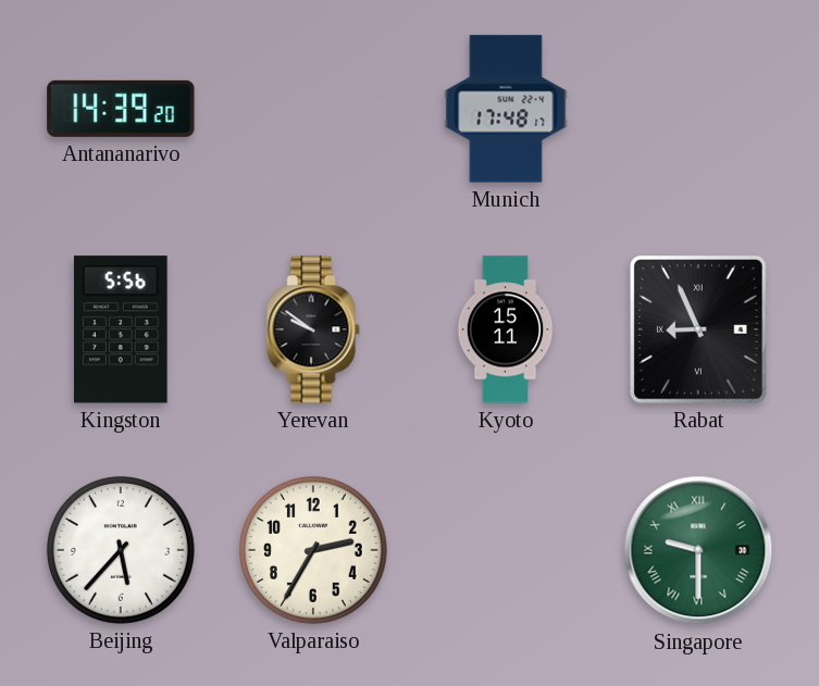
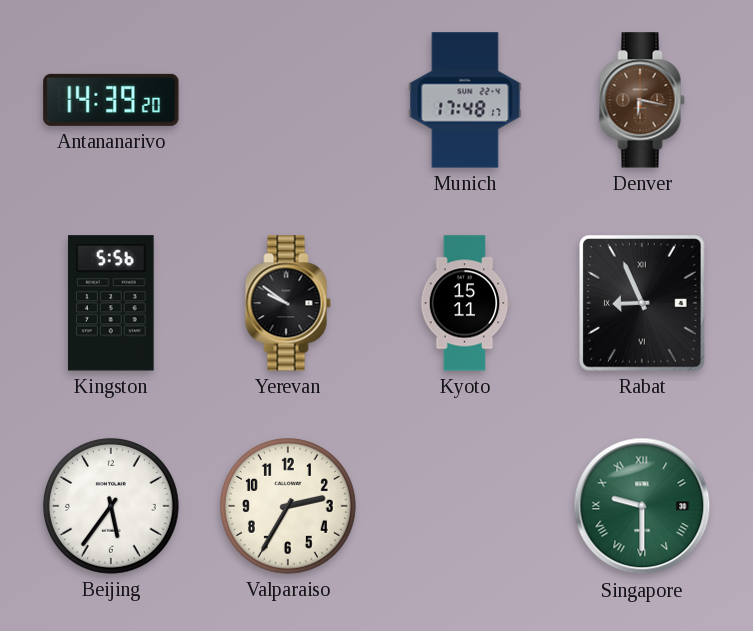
Denver: none -> 6:17
Beijing: 5:37 -> 5:36
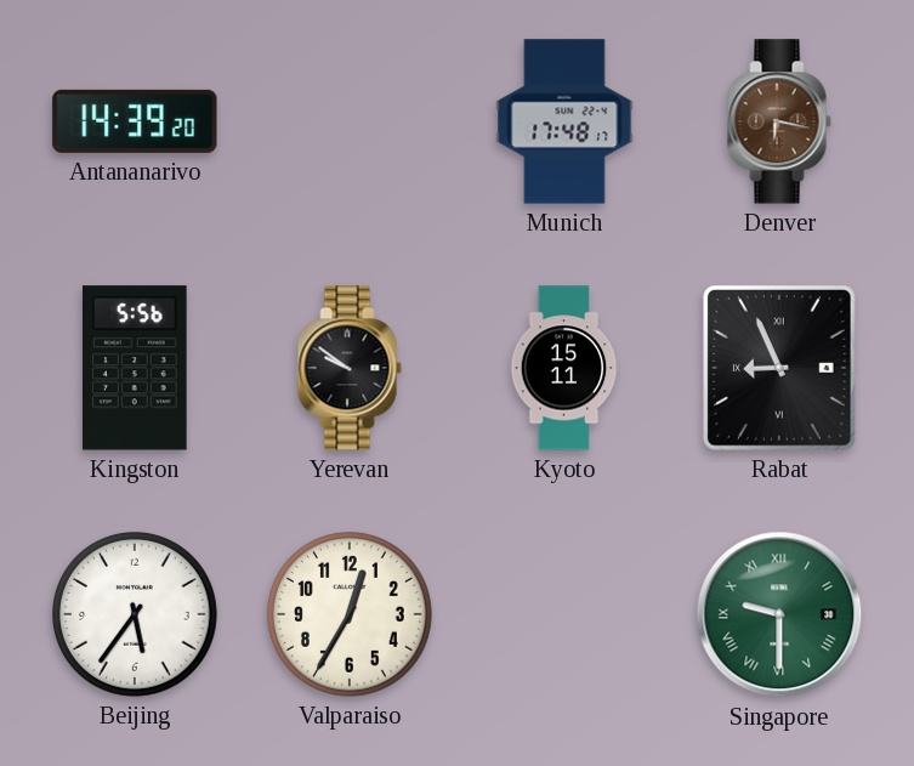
Valparaiso: 2:35 -> 12:35
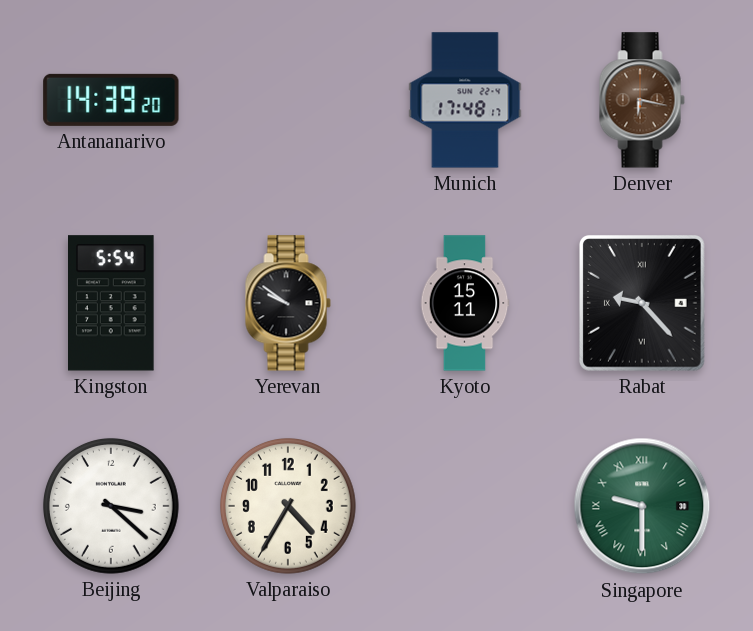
Kingston: 5:56 -> 5:54
Rabat: 8:56 -> 9:23
Beijing: 5:36 -> 3:22
Valparaiso: 12:35 -> 4:35
